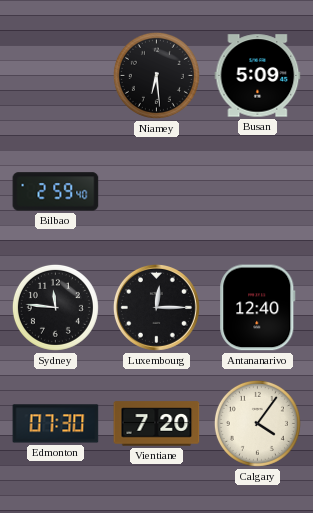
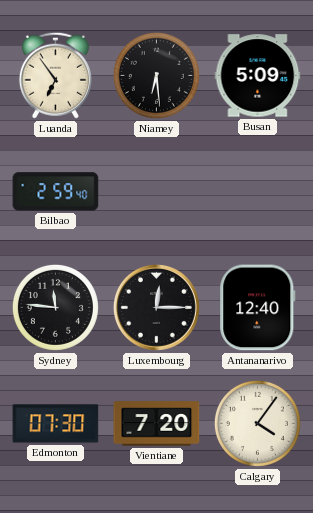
Luanda: none -> 6:54
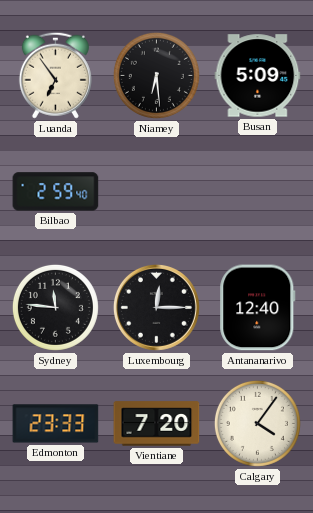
Edmonton: 07:30 -> 23:33
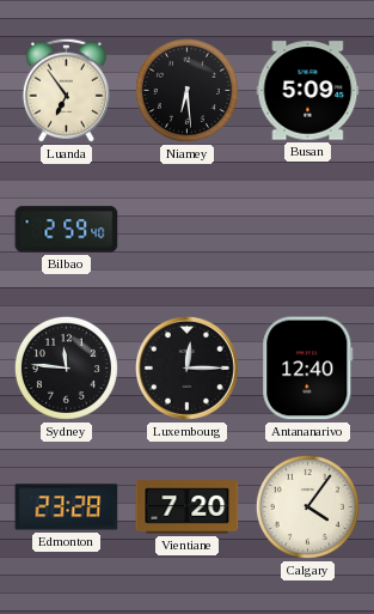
Edmonton: 23:33 -> 23:28
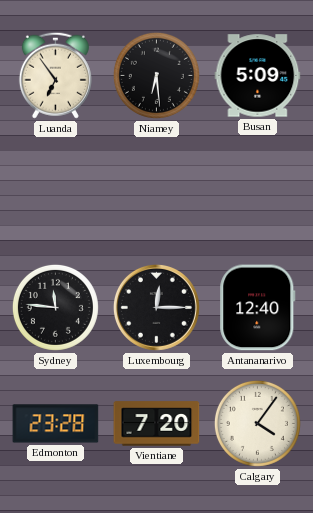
Bilbao: 2:59 -> none
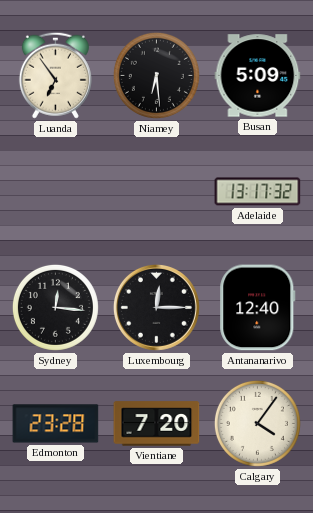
Adelaide: none -> 13:17
Sydney: 11:46 -> 12:16
